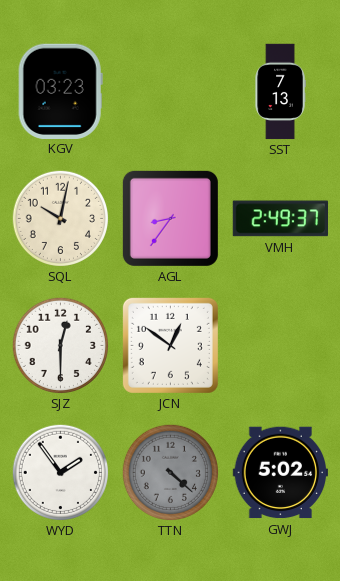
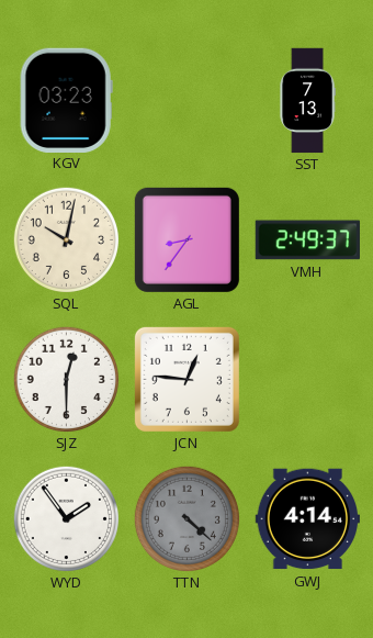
JCN: 12:51 -> 12:46
GWJ: 5:02 -> 4:14
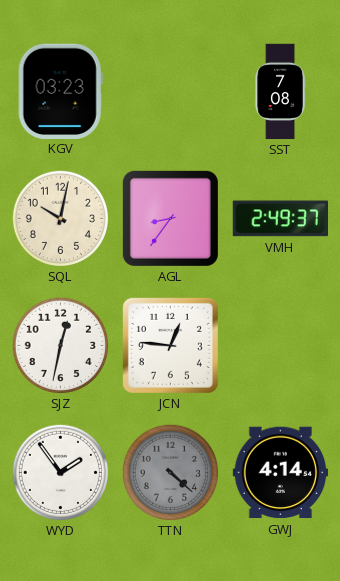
SST: 7:13 -> 7:08
SJZ: 12:30 -> 12:32
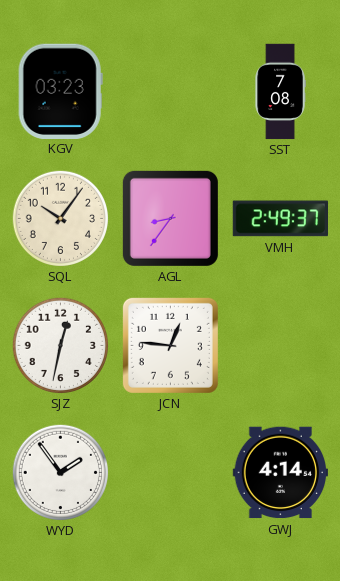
SQL: 10:02 -> 10:06
TTN: 4:22 -> none
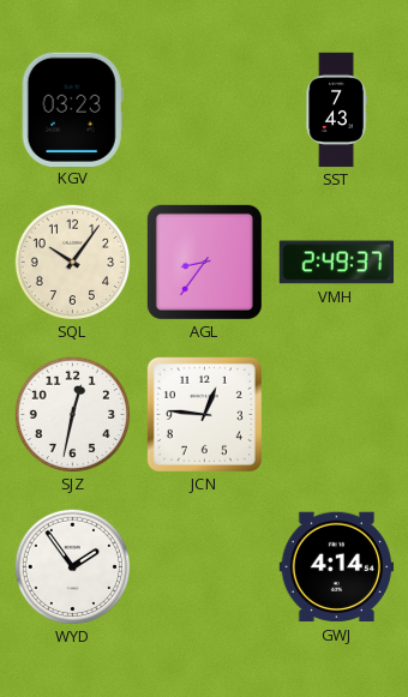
SST: 7:08 -> 7:43
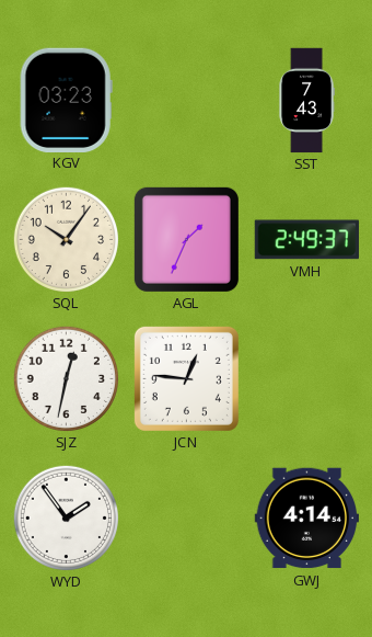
AGL: 8:36 -> 1:34
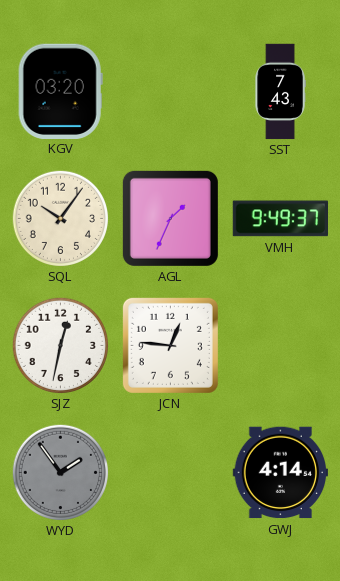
KGV: 03:23 -> 03:20
VMH: 2:49 -> 9:49
WYD dial: white -> grey
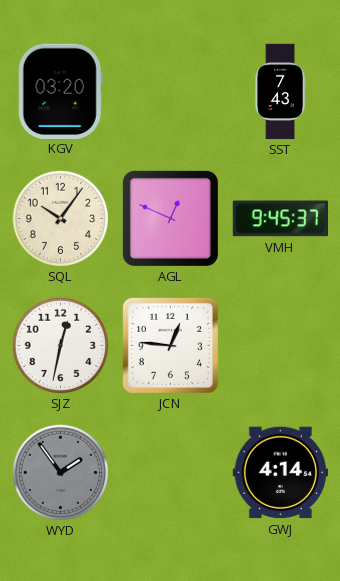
AGL: 1:34 -> 12:49
VMH: 9:49 -> 9:45
